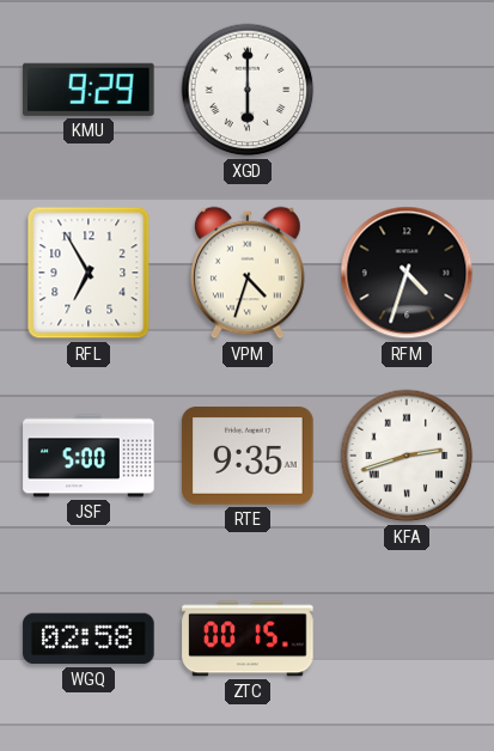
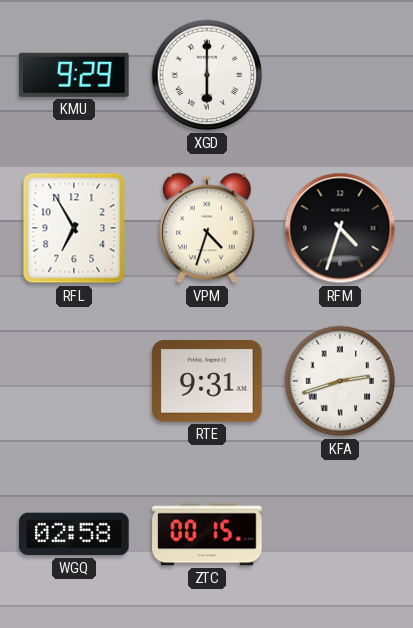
JSF: 5:00 -> none
RTE: 9:35 -> 9:31
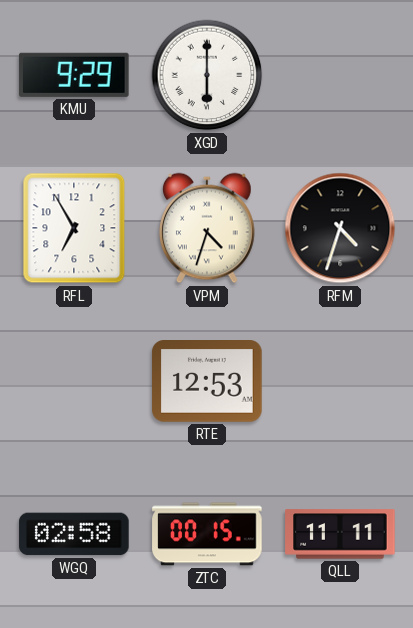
RTE: 9:31 -> 12:53
KFA: 2:42 -> none
QLL: none -> 11:11
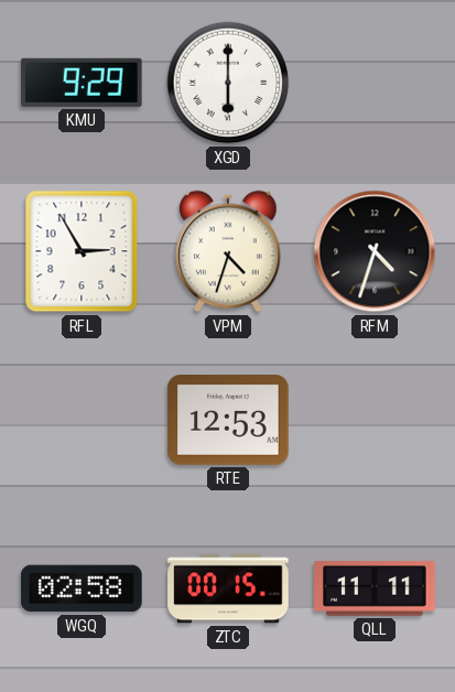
RFL: 6:55 -> 2:55
